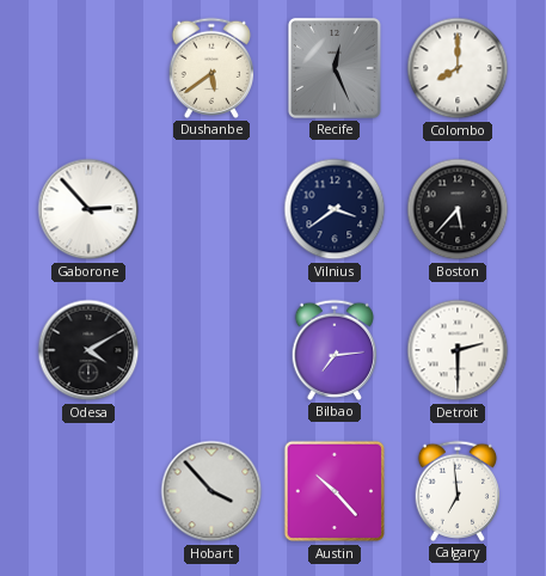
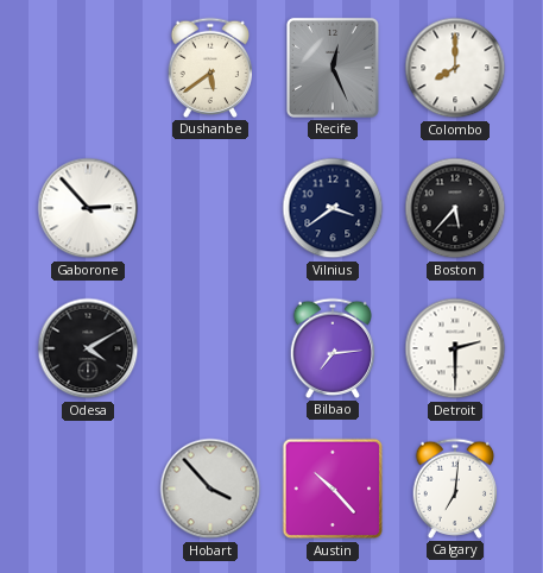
Calgary: 6:59 -> 7:01
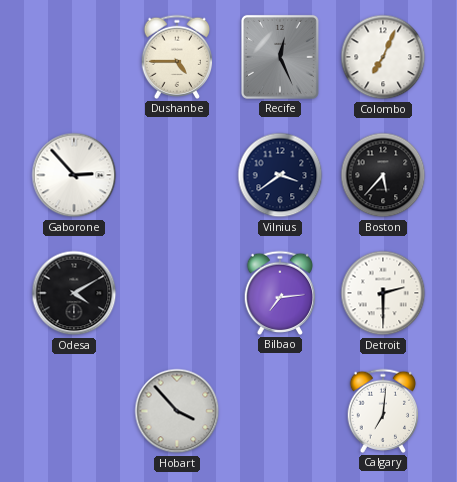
Dushanbe: 5:39 -> 4:45
Colombo: 8:00 -> 7:04
Austin: 10:23 -> none
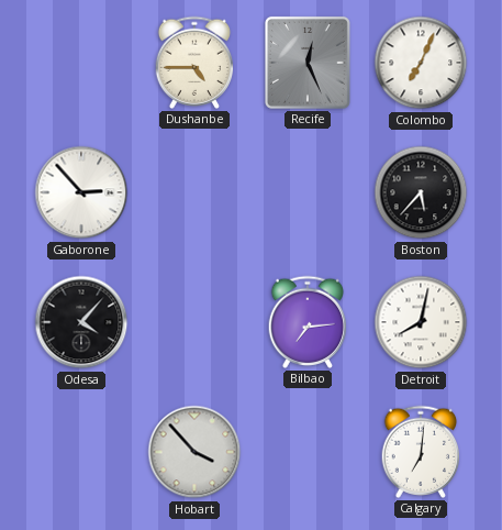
Vilnius: 3:39 -> none
Odesa: 4:10 -> 4:07
Detroit: 2:30 -> 8:02
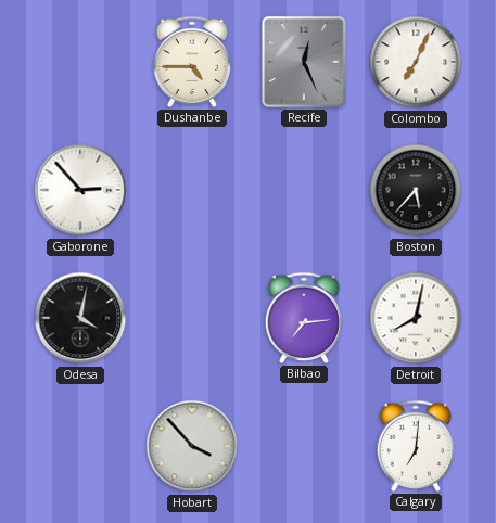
Odesa: 4:07 -> 4:02
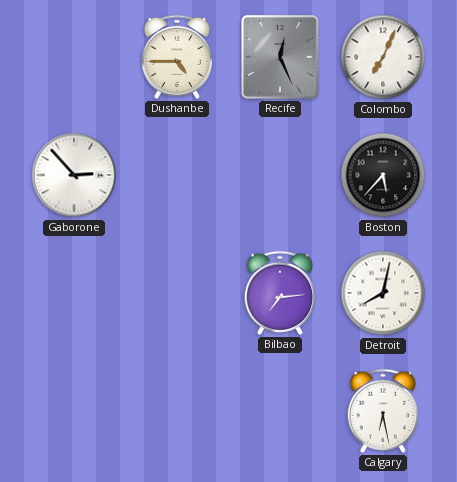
Odesa: 4:02 -> none
Hobart: 3:53 -> none
Calgary: 7:01 -> 6:28
